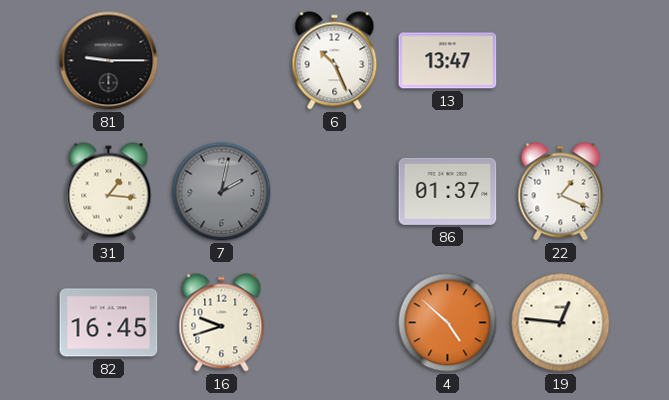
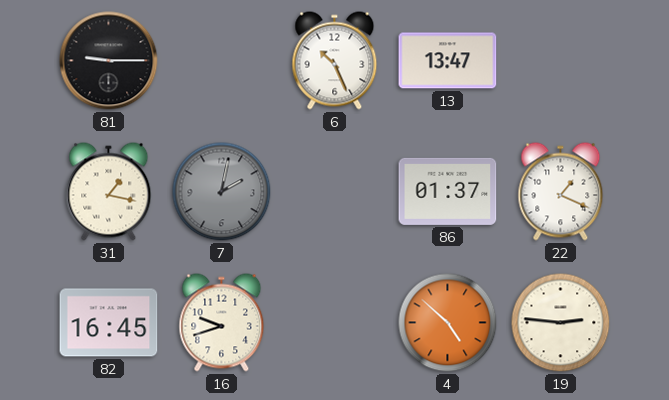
31: 1:16 -> 1:17
19: 12:46 -> 2:46
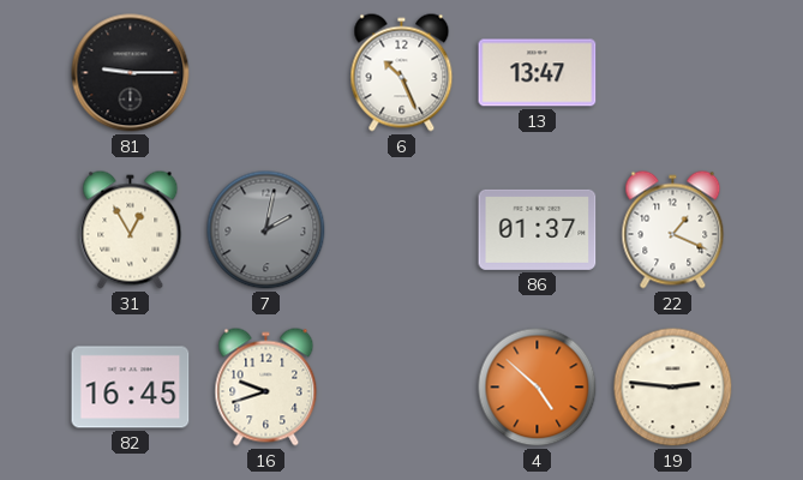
31: 1:17 -> 12:55
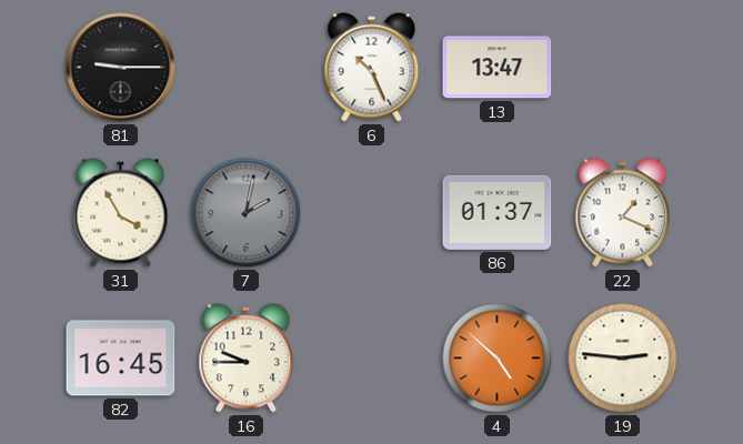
31: 12:55 -> 3:55
16: 9:42 -> 9:45
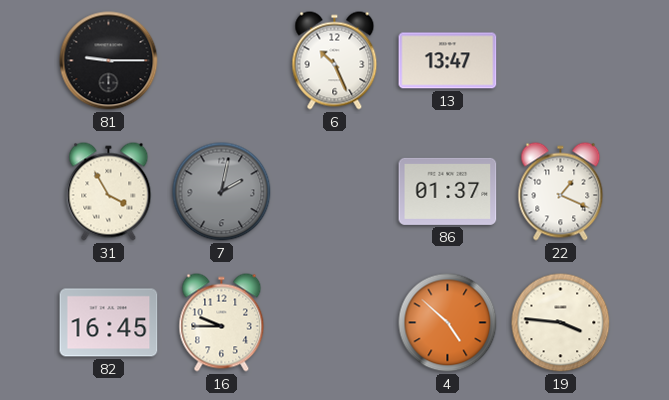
19: 2:46 -> 3:46
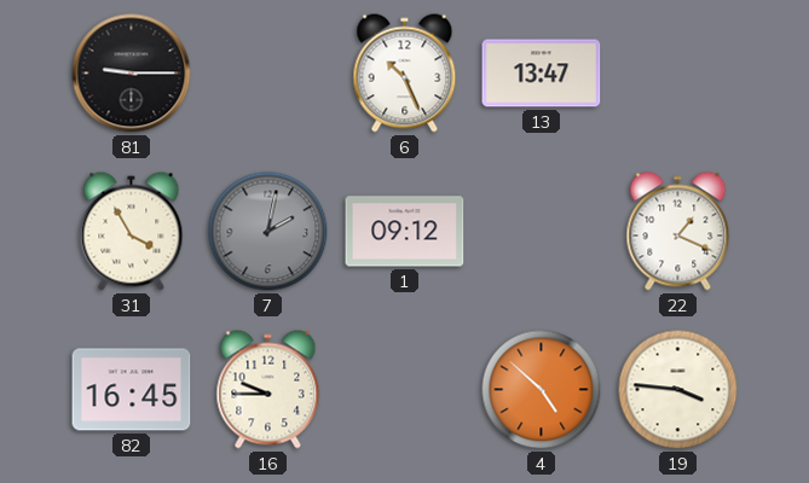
1: none -> 09:12
86: 01:37 -> none
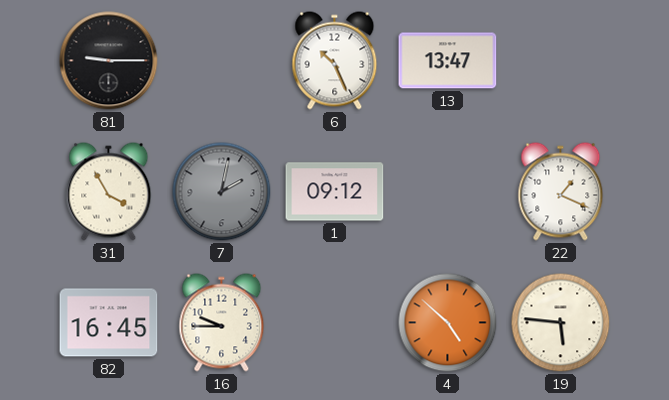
19: 3:46 -> 5:46
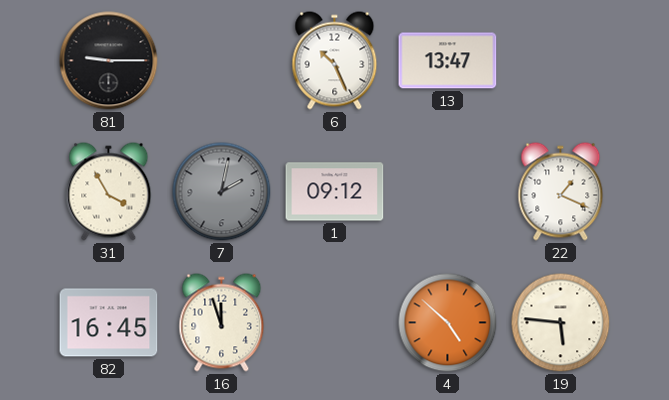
16: 9:45 -> 11:57
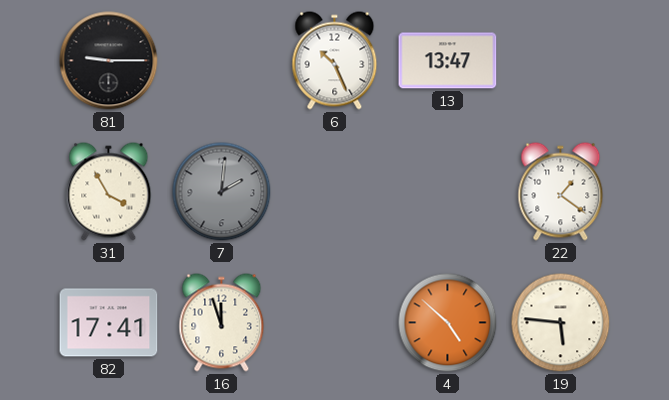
7: 2:02 -> 2:01
1: 09:12 -> none
22: 1:19 -> 1:21
82: 16:45 -> 17:41
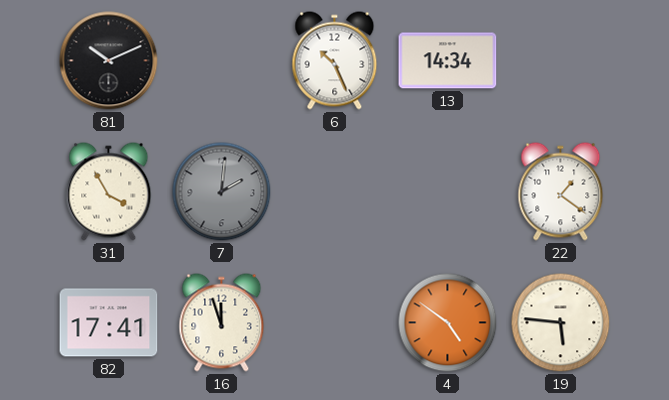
81: 9:15 -> 10:11
13: 13:47 -> 14:34
4: 4:52 -> 4:51
